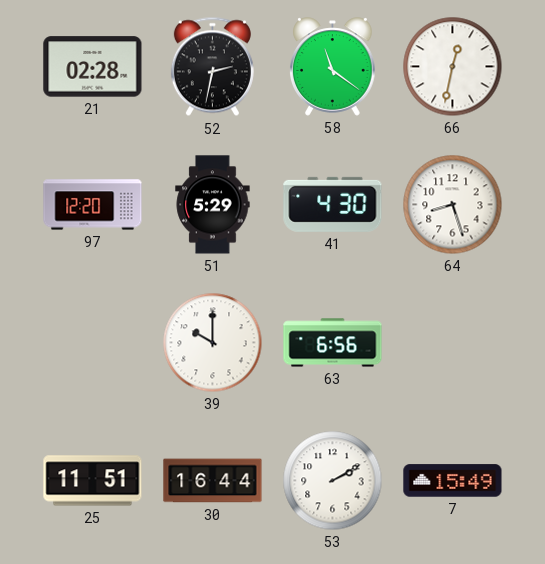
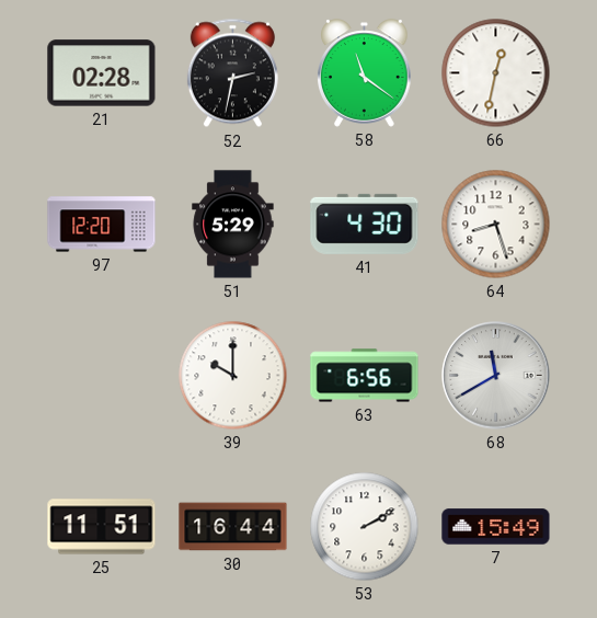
68: none -> 11:40
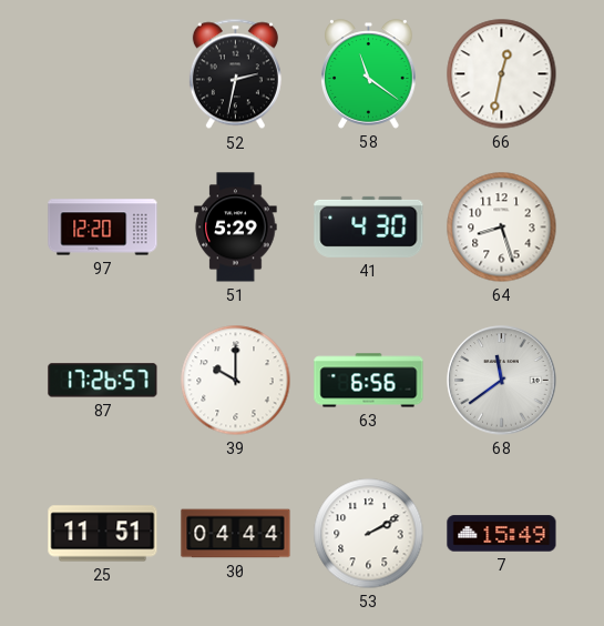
21: 02:28 -> none
87: none -> 17:26
68: 11:40 -> 11:39
30: 16:44 -> 04:44
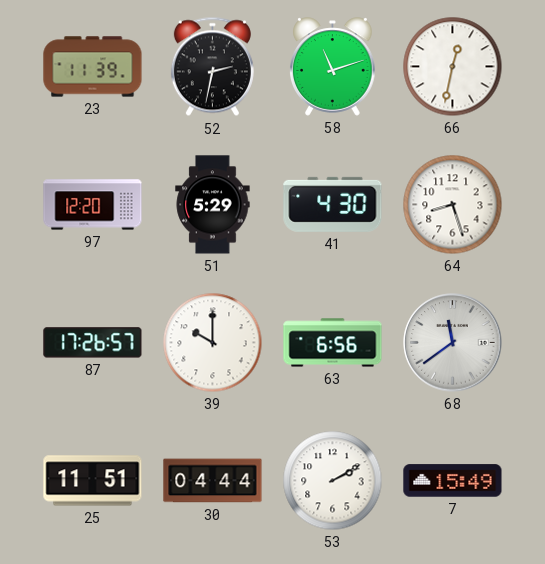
23: none -> 11:39
58: 11:21 -> 11:12
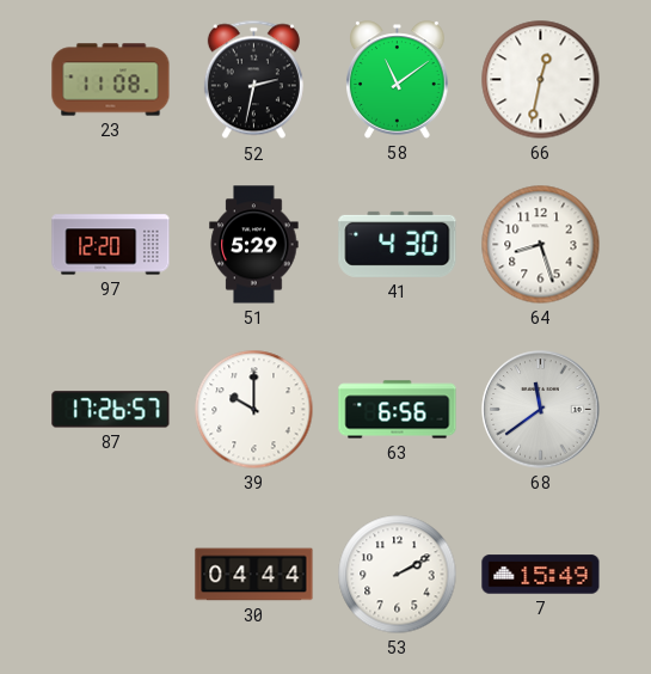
23: 11:39 -> 11:08
58: 11:12 -> 11:09
25: 11:51 -> none
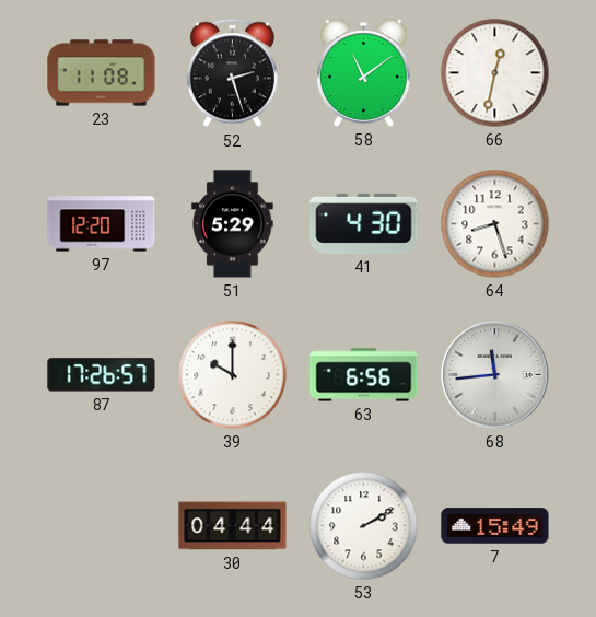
52: 2:32 -> 2:27
68: 11:39 -> 11:44
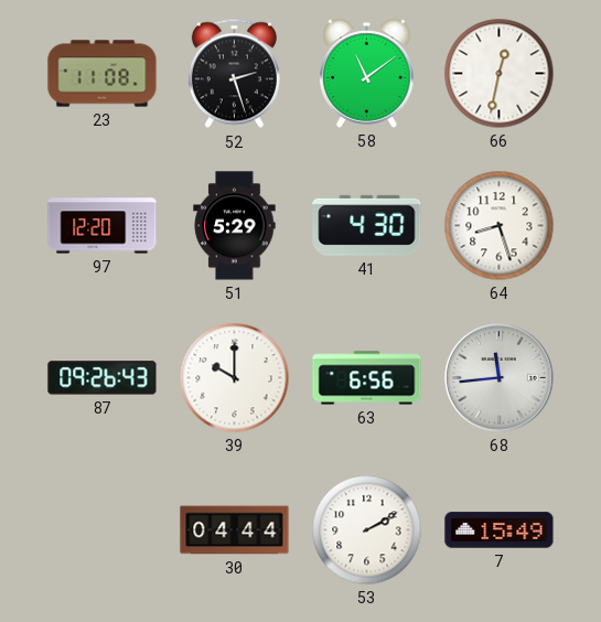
87: 17:26 -> 09:26
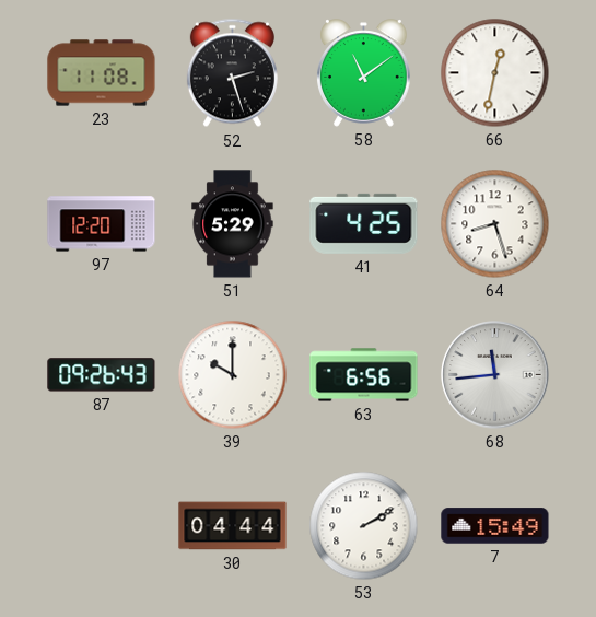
41: 4:30 -> 4:25
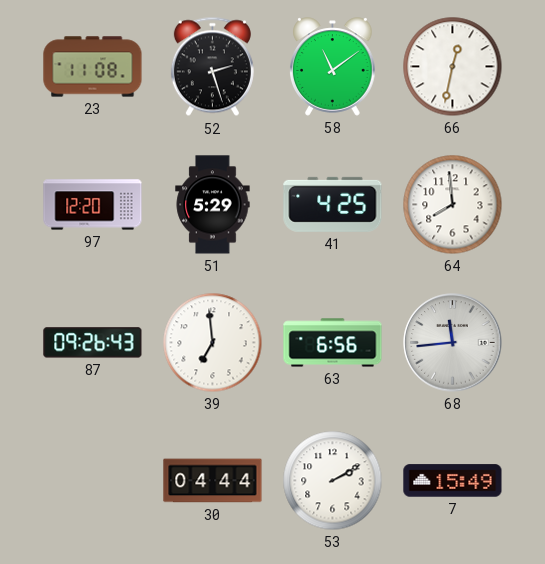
64: 8:27 -> 7:59
39: 10:00 -> 6:59
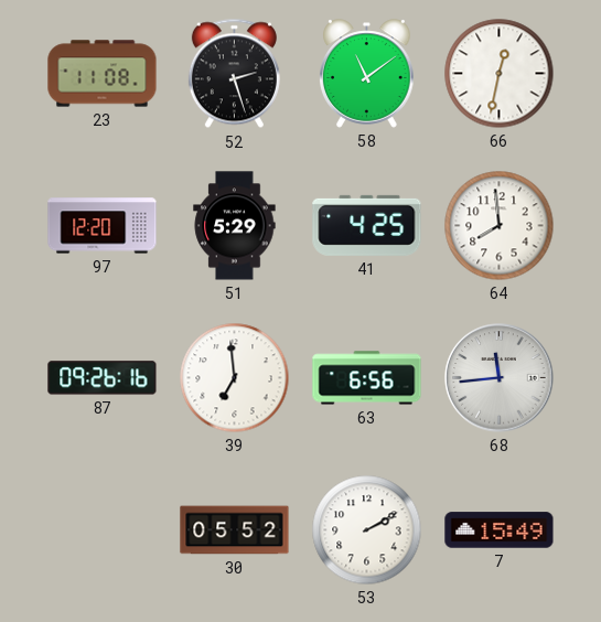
87: 09:26:43 -> 09:26:16
30: 04:44 -> 05:52
